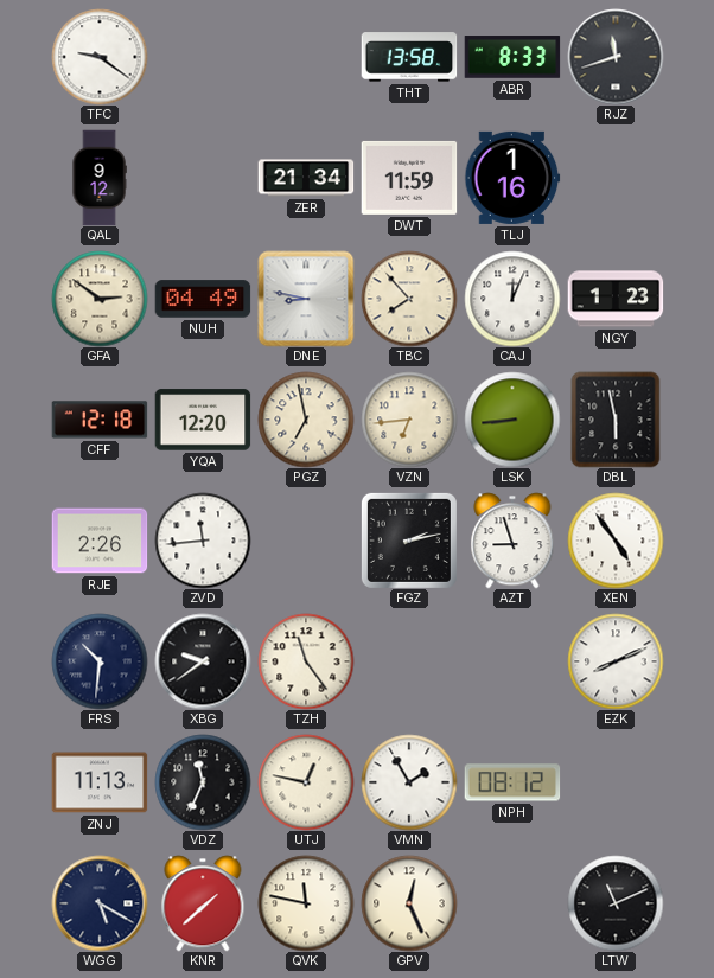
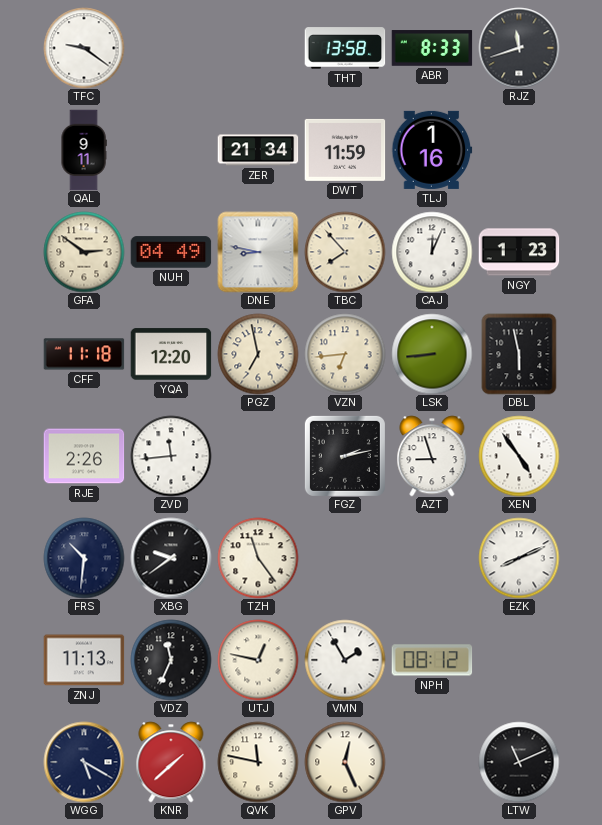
QAL: 9:12 -> 9:11
CFF: 12:18 -> 11:18
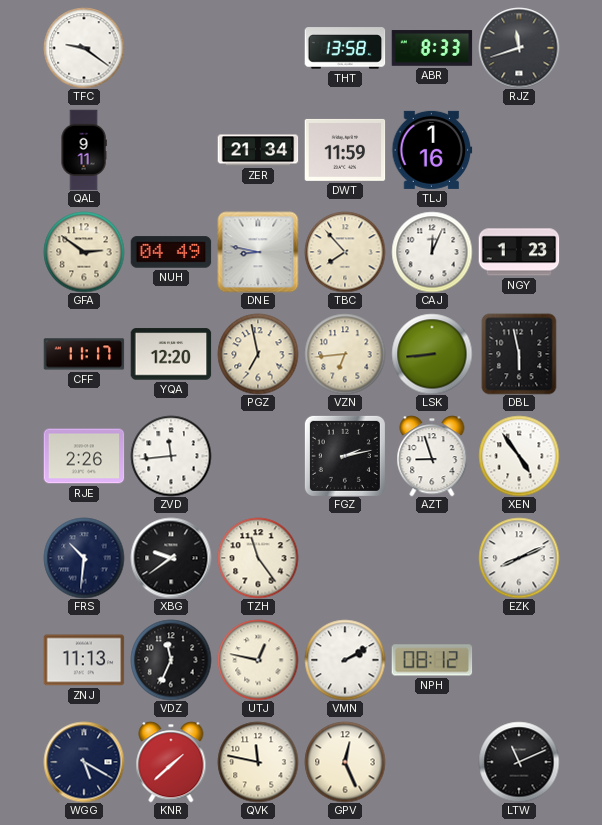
CFF: 11:18 -> 11:17
VMN: 1:55 -> 2:10
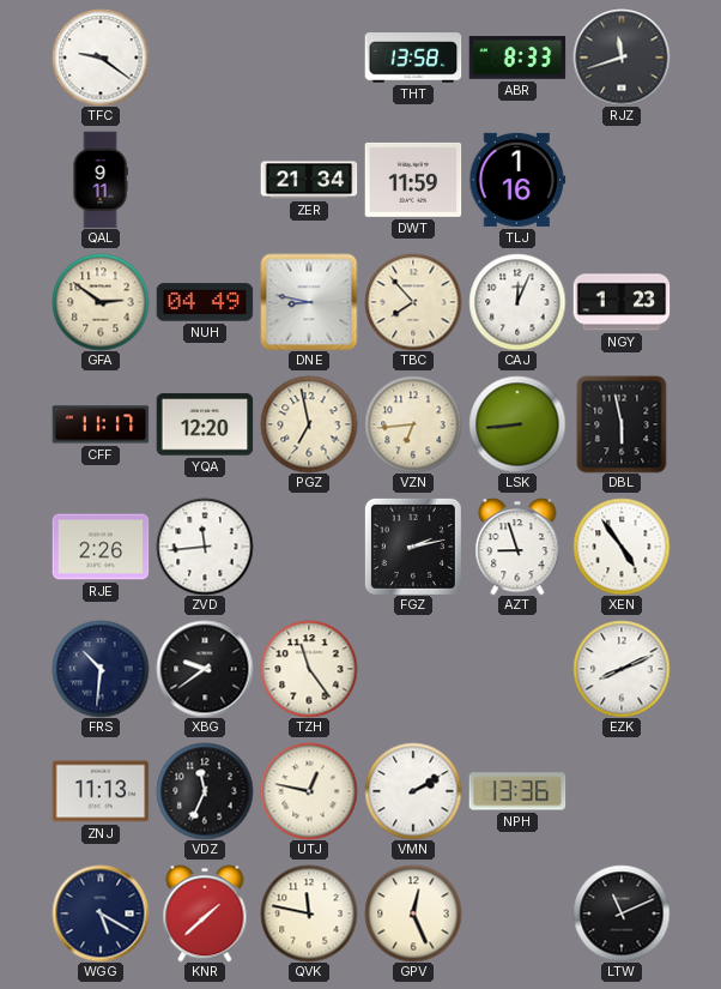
NPH: 08:12 -> 13:36
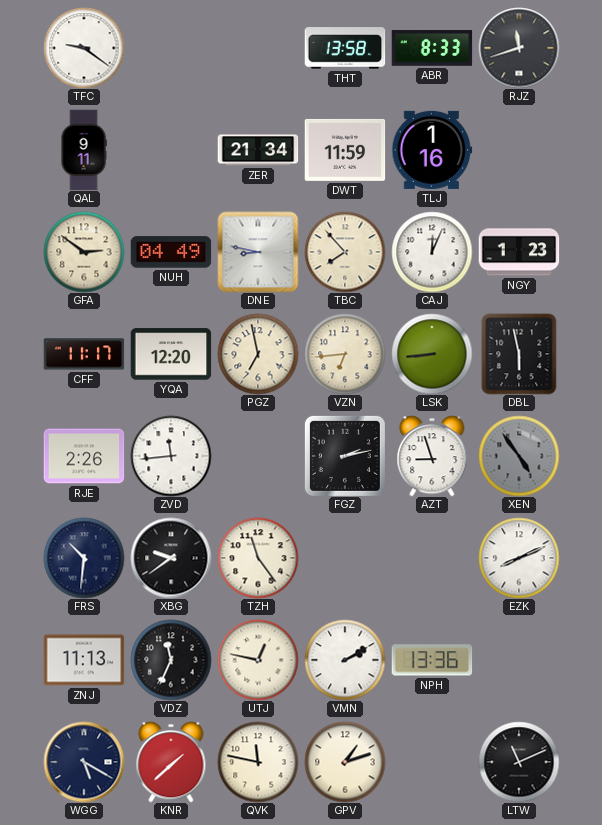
XEN dial: white -> grey
GPV: 12:26 -> 1:12
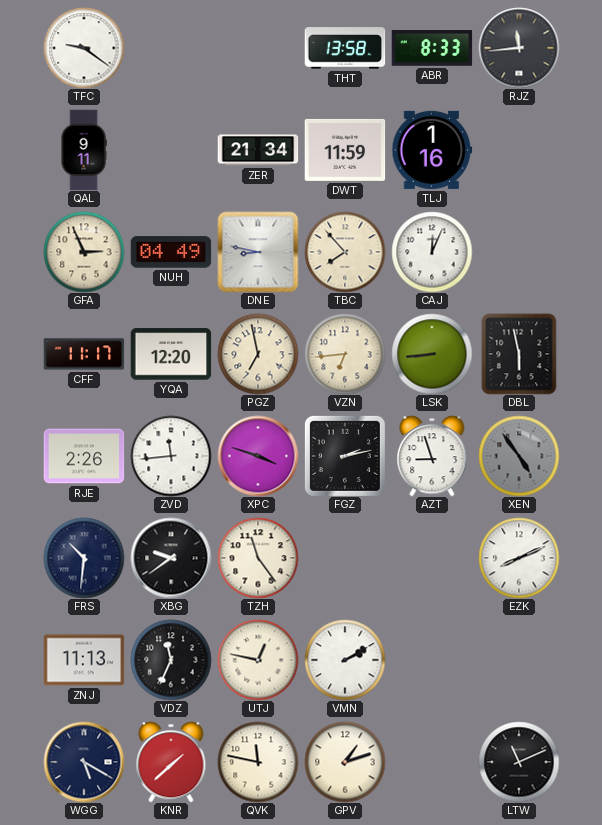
RJZ: 11:42 -> 11:44
GFA: 2:51 -> 2:56
NGY: 1:23 -> none
XPC: none -> 3:48
NPH: 13:36 -> none
